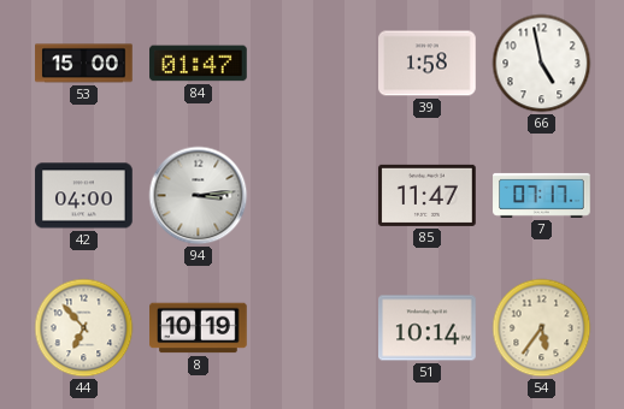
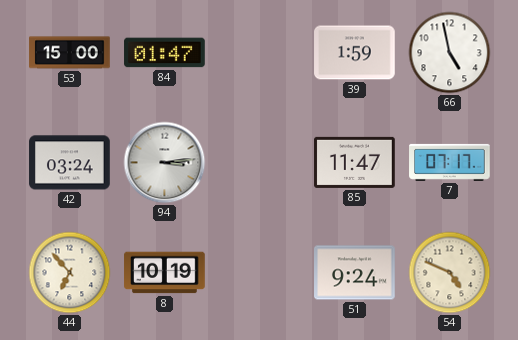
39: 1:58 -> 1:59
42: 04:00 -> 03:24
51: 10:14 -> 9:24
54: 5:36 -> 4:49
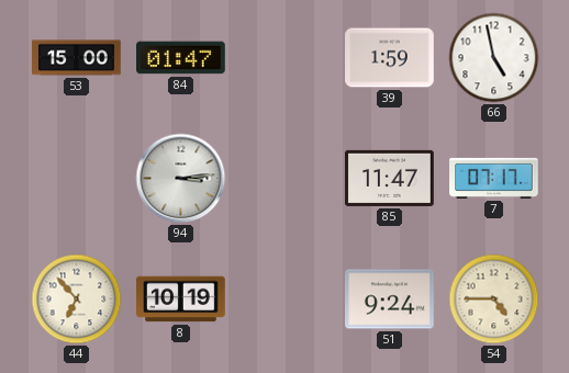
42: 03:24 -> none
54: 4:49 -> 4:45
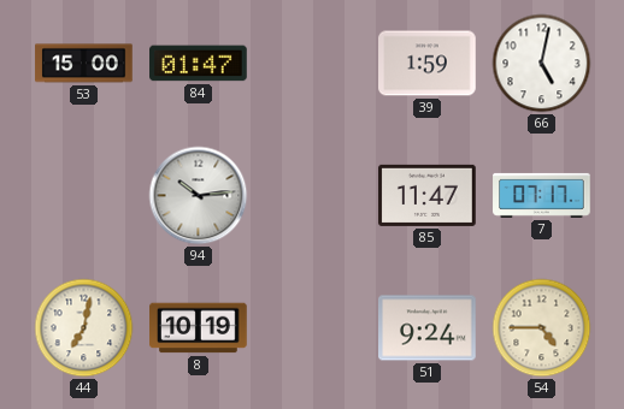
66: 4:58 -> 5:02
94: 3:14 -> 10:14
44: 6:53 -> 7:02
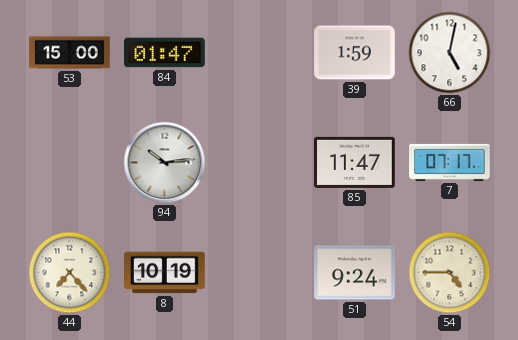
44: 7:02 -> 7:23
